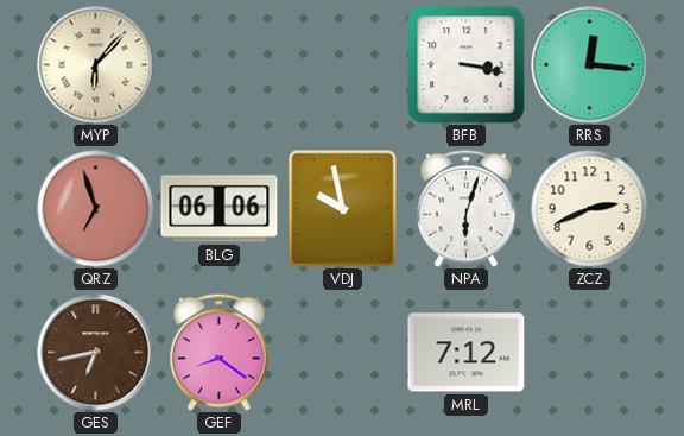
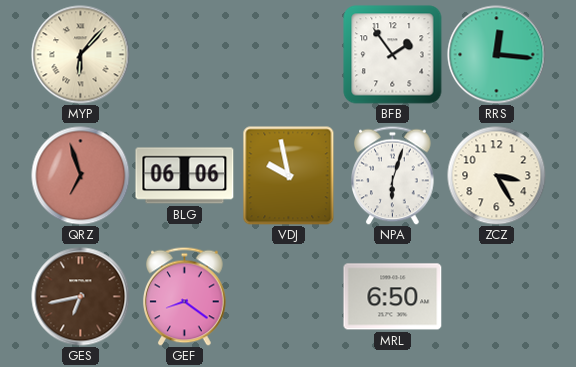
BFB: 3:17 -> 1:54
ZCZ: 2:41 -> 3:25
MRL: 7:12 -> 6:50
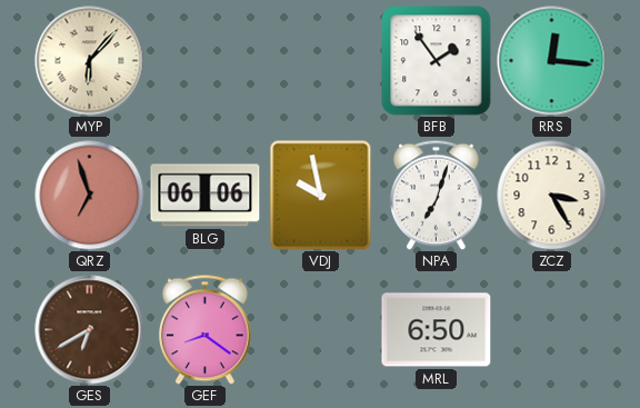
NPA: 6:03 -> 7:03
GES: 6:43 -> 6:40
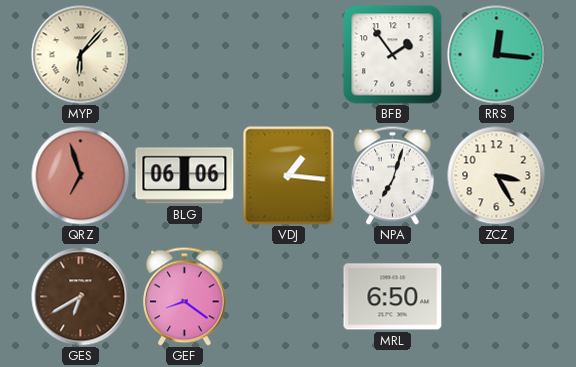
VDJ: 9:58 -> 1:16
